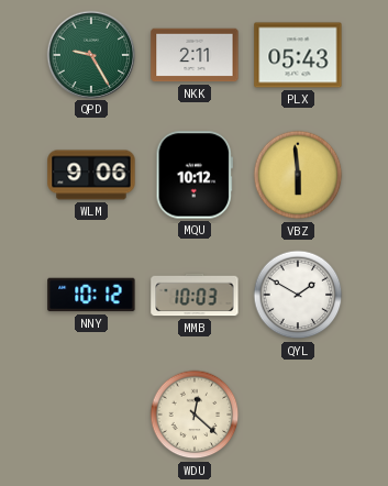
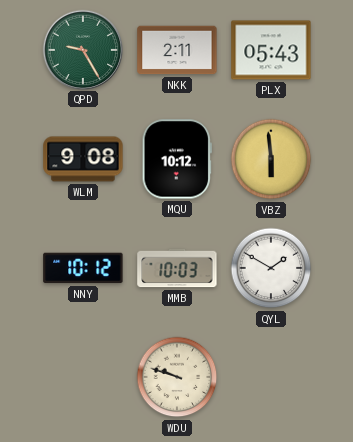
WLM: 9:06 -> 9:08
WDU: 12:22 -> 9:48
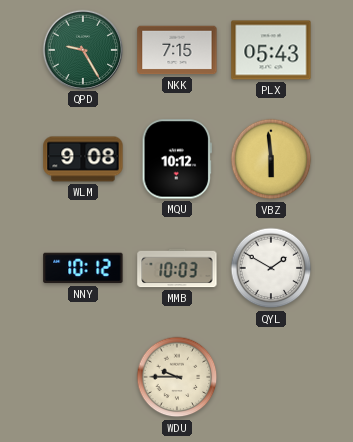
NKK: 2:11 -> 7:15
WDU: 9:48 -> 9:45
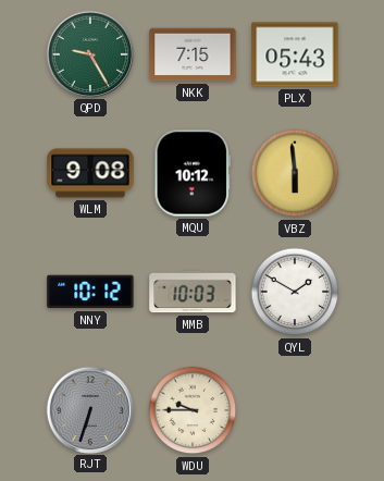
RJT: none -> 6:33
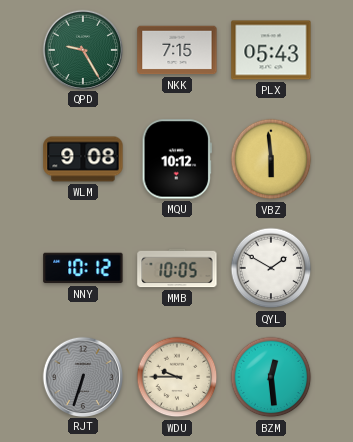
MMB: 10:03 -> 10:05
BZM: none -> 12:29
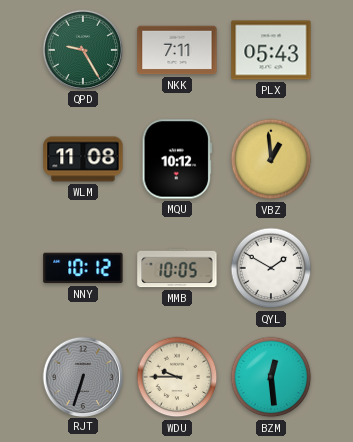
NKK: 7:15 -> 7:11
WLM: 9:08 -> 11:08
VBZ: 5:59 -> 12:59
